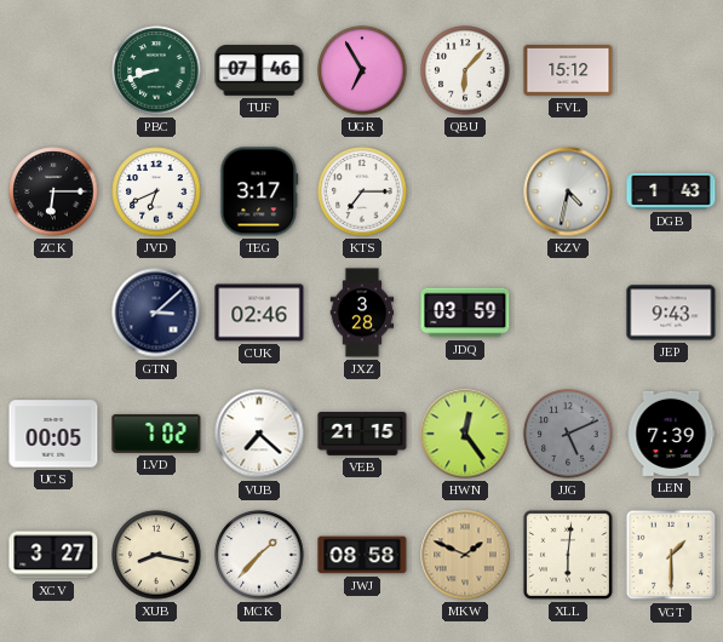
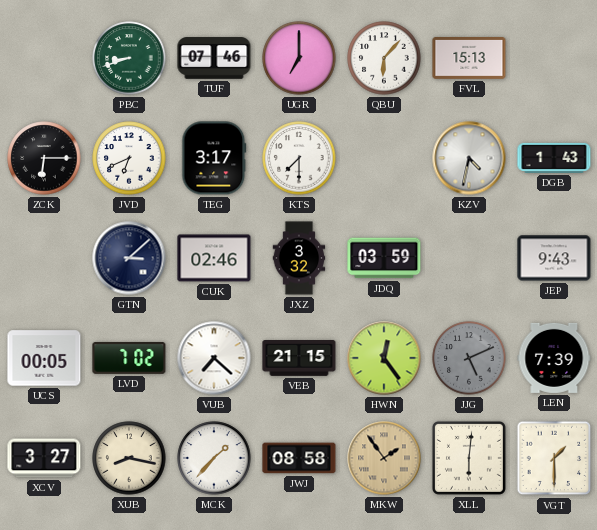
UGR: 6:55 -> 7:00
FVL: 15:12 -> 15:13
KTS: 7:15 -> 7:30
JXZ: 3:28 -> 3:32
MKW: 1:49 -> 1:54
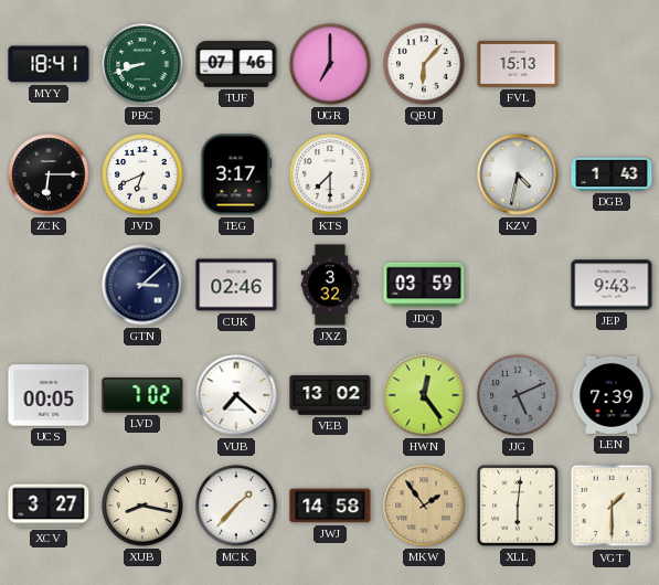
MYY: none -> 18:41
VEB: 21:15 -> 13:02
JWJ: 08:58 -> 14:58
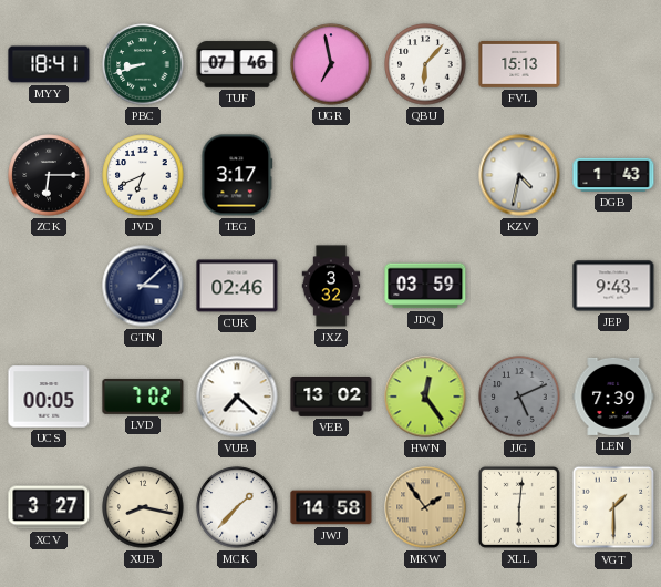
UGR: 7:00 -> 6:58
KTS: 7:30 -> none
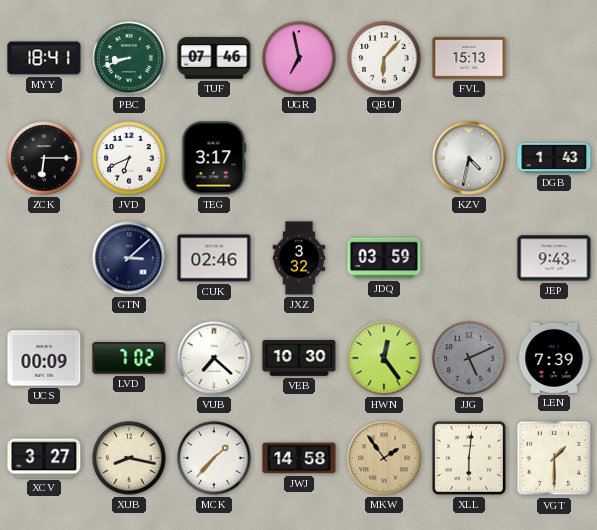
UCS: 00:05 -> 00:09
VEB: 13:02 -> 10:30
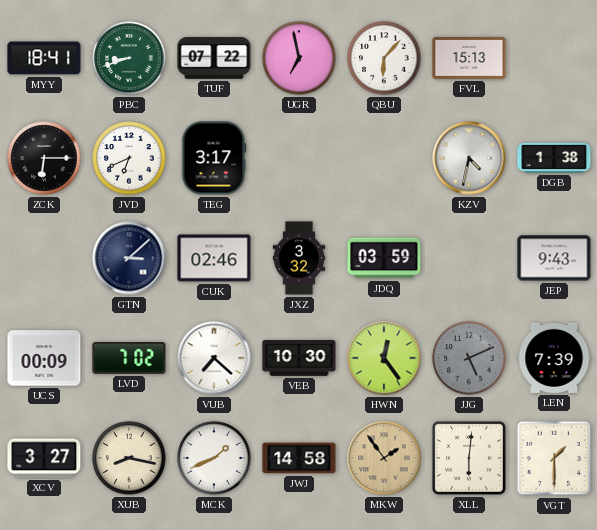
TUF: 07:46 -> 07:22
DGB: 1:43 -> 1:38
MCK: 1:37 -> 1:41
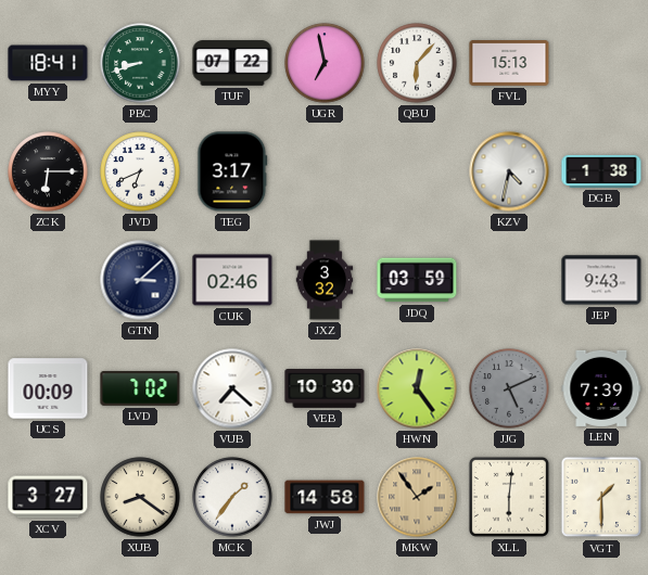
XUB: 8:17 -> 8:21
MCK: 1:41 -> 1:36
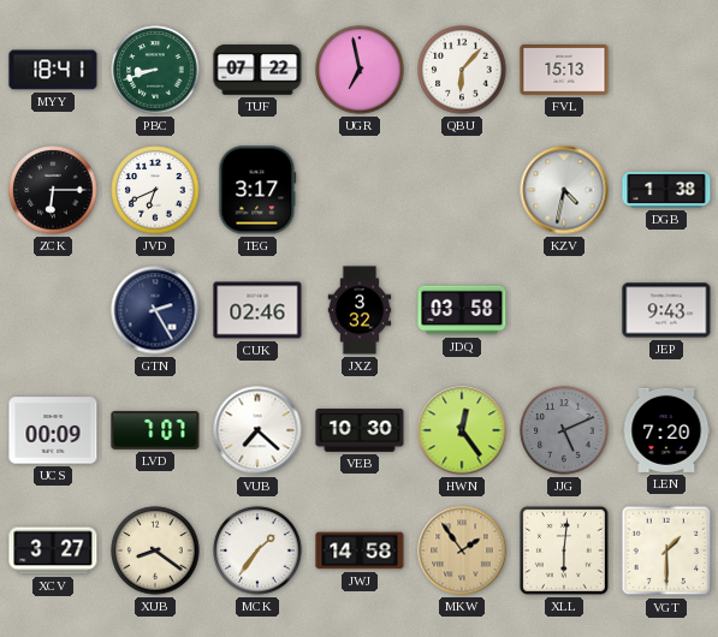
GTN: 3:08 -> 2:25
JDQ: 03:59 -> 03:58
LVD: 7:02 -> 7:07
LEN: 7:39 -> 7:20
